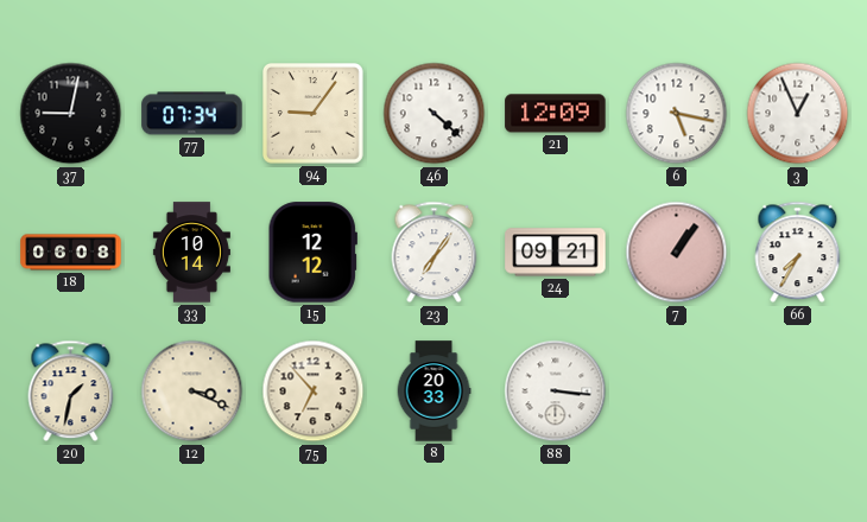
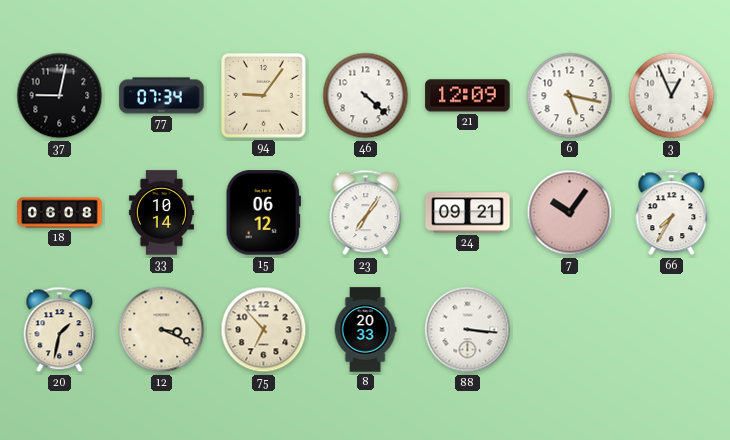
15: 12:12 -> 06:12
7: 1:06 -> 10:06
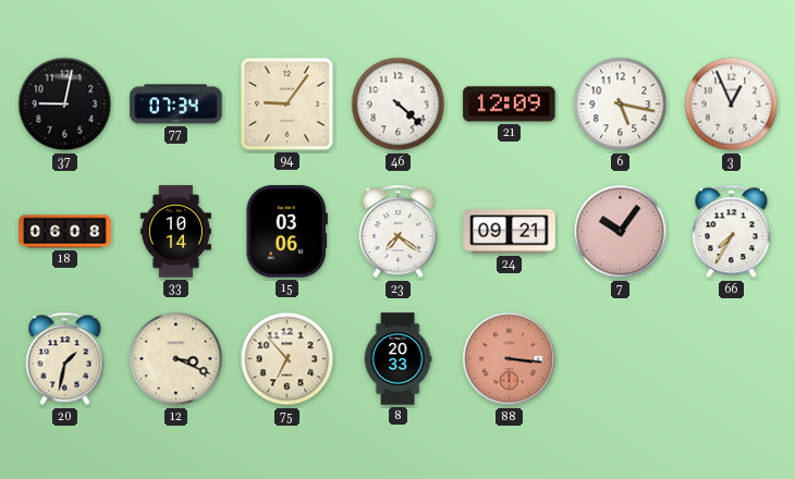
15: 06:12 -> 03:06
23: 7:06 -> 7:21
88 dial: white -> salmon
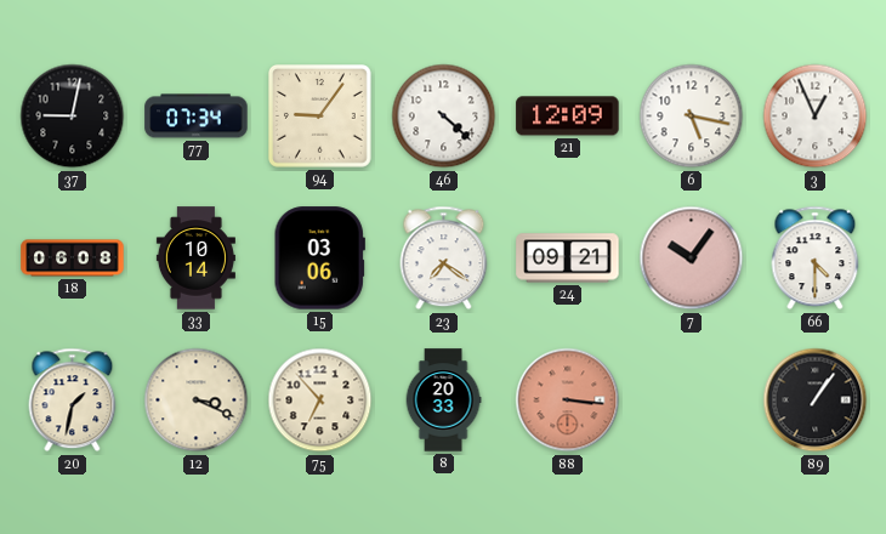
66: 7:35 -> 4:30
89: none -> 1:06
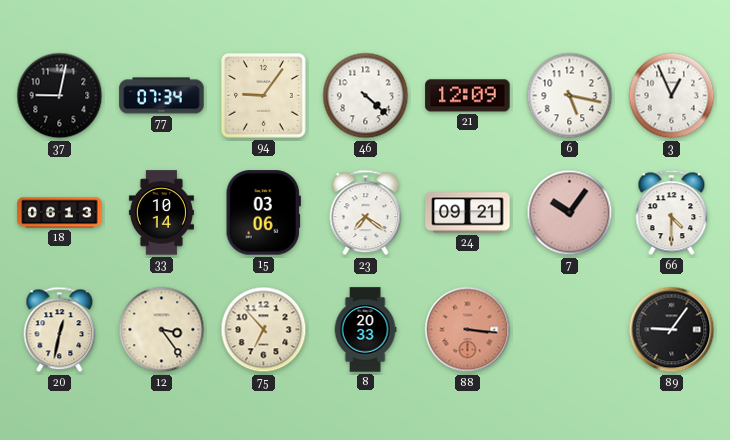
18: 06:08 -> 06:13
20: 1:32 -> 12:32
12: 3:19 -> 3:24
89: 1:06 -> 9:06
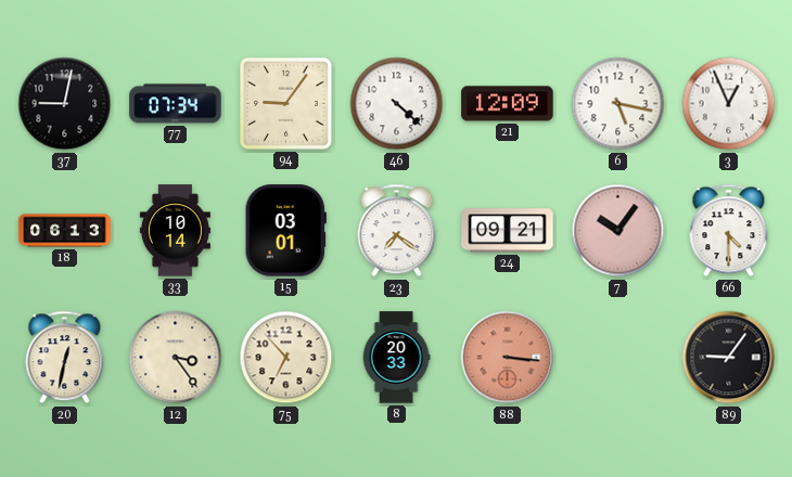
15: 03:06 -> 03:01
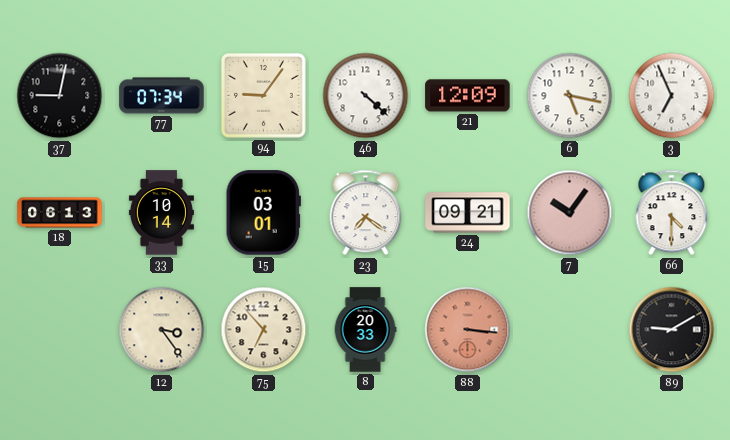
3: 12:56 -> 6:56
20: 12:32 -> none
89: 9:06 -> 9:10
